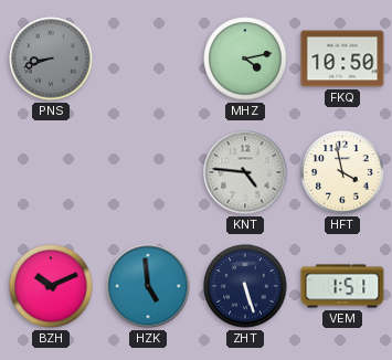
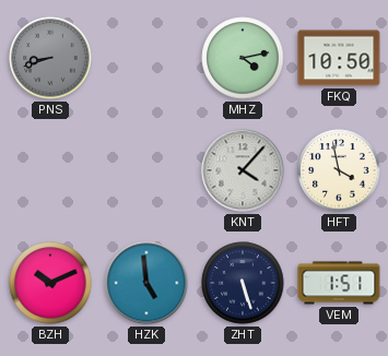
KNT: 4:46 -> 4:07
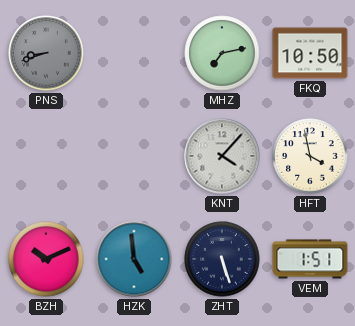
MHZ: 4:13 -> 7:13
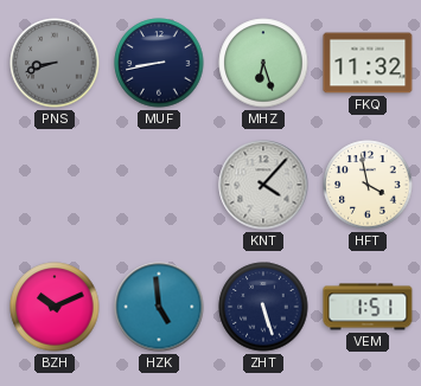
MUF: none -> 8:43
MHZ: 7:13 -> 6:27
FKQ: 10:50 -> 11:32
